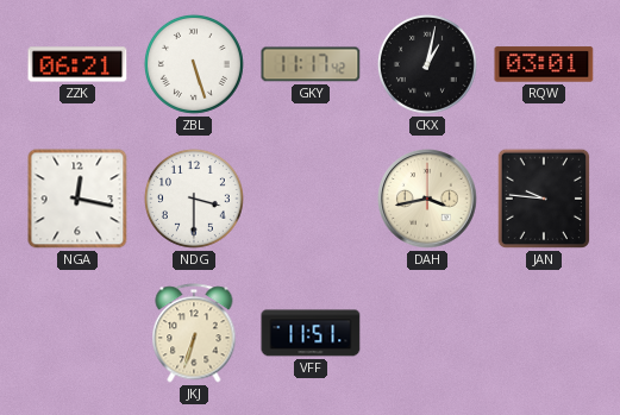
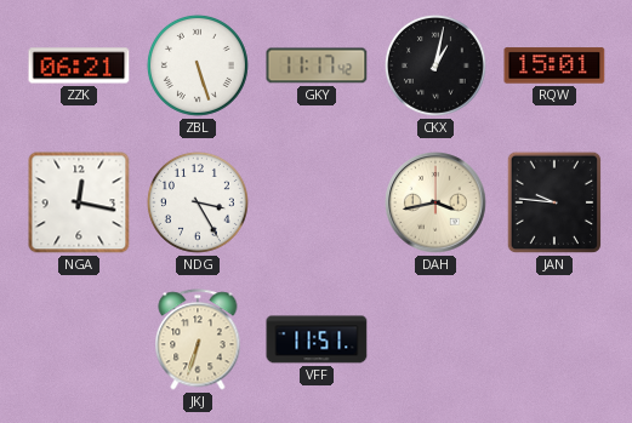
RQW: 03:01 -> 15:01
NDG: 3:30 -> 3:25
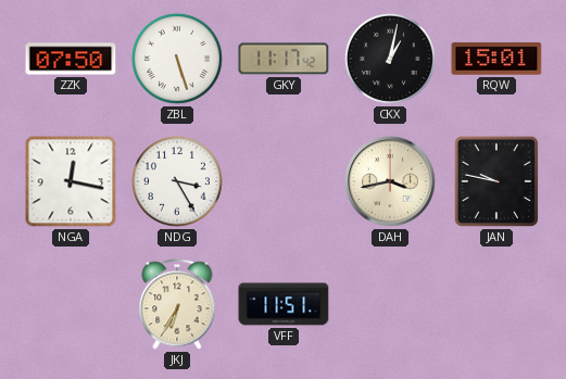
ZZK: 06:21 -> 07:50
JAN: 9:46 -> 9:47
JKJ: 6:33 -> 6:35
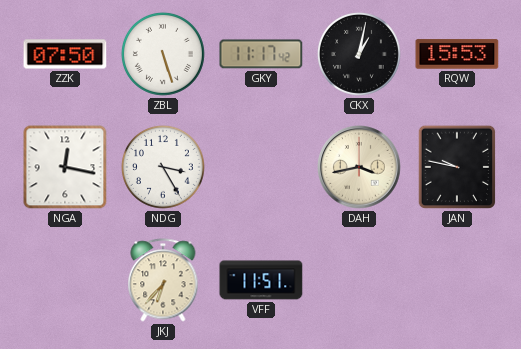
RQW: 15:01 -> 15:53
JKJ: 6:35 -> 6:37
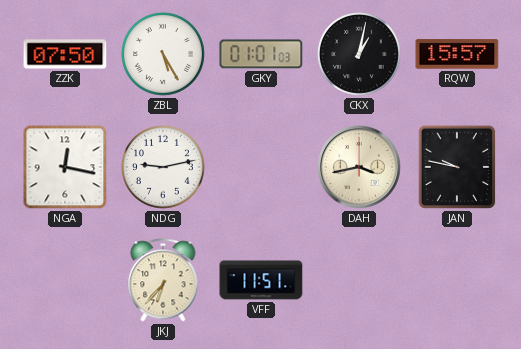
ZBL: 5:27 -> 5:25
GKY: 11:17 -> 01:01
RQW: 15:53 -> 15:57
NDG: 3:25 -> 9:13
